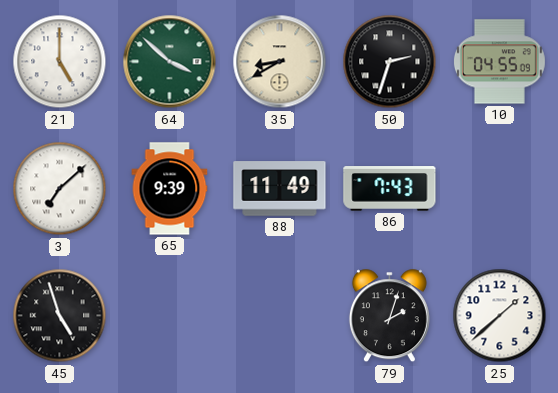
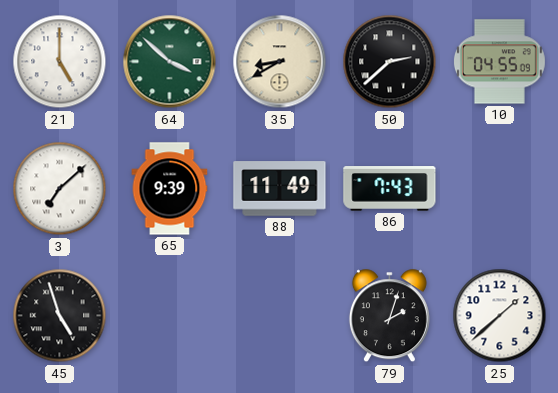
50: 2:33 -> 2:38
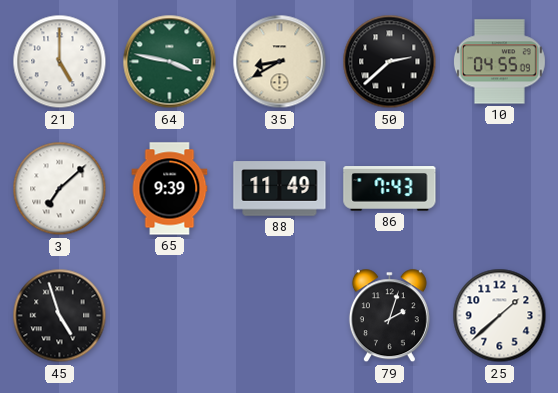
64: 3:52 -> 3:47
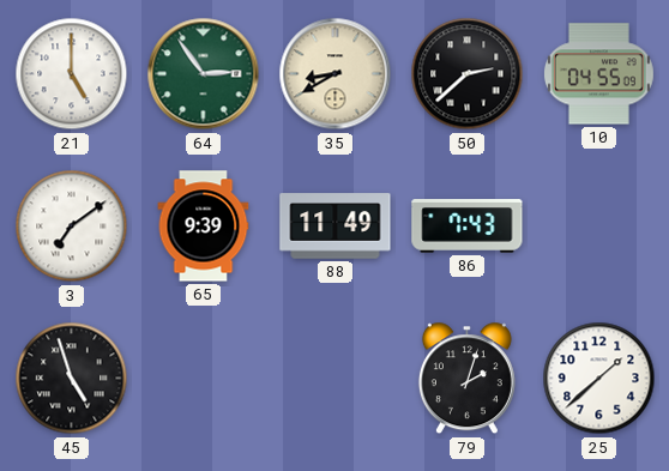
64: 3:47 -> 2:54
3: 7:08 -> 7:09
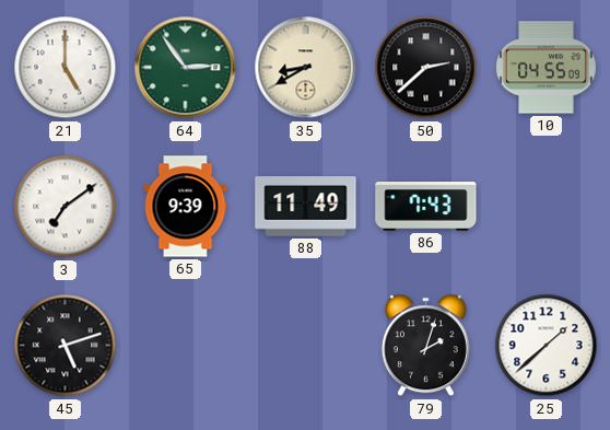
45: 4:57 -> 5:12
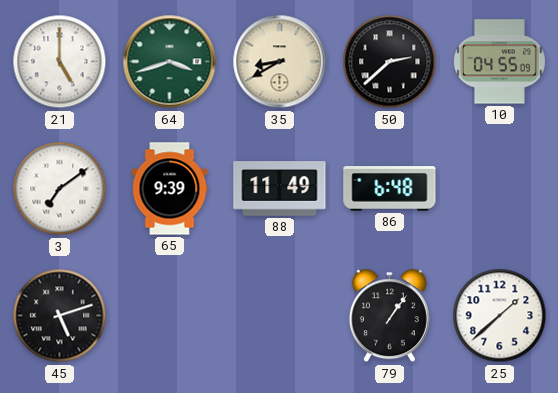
64: 2:54 -> 3:42
86: 7:43 -> 6:48
79: 2:03 -> 1:06
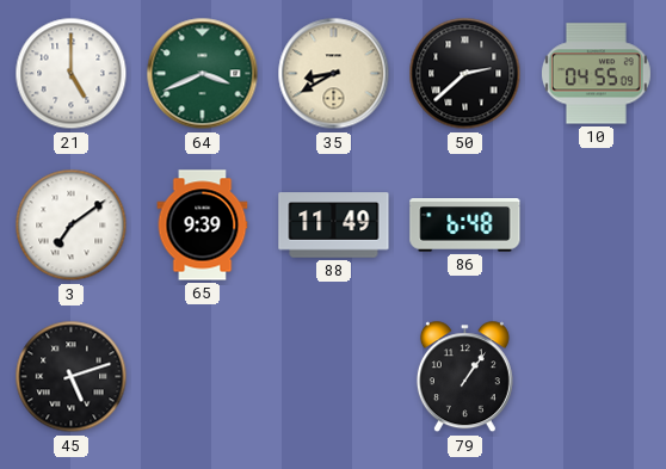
64: 3:42 -> 3:41
25: 1:38 -> none
